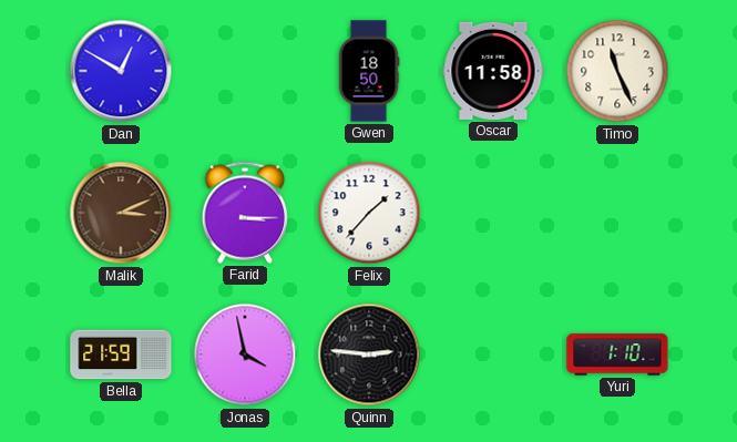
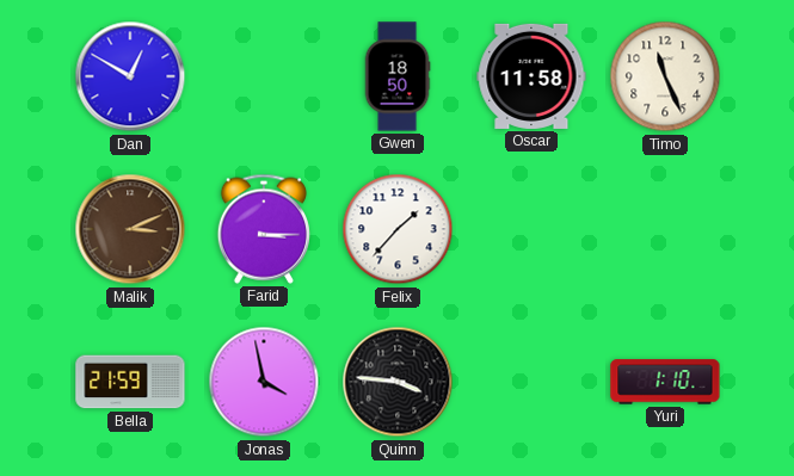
Quinn: 2:46 -> 3:46
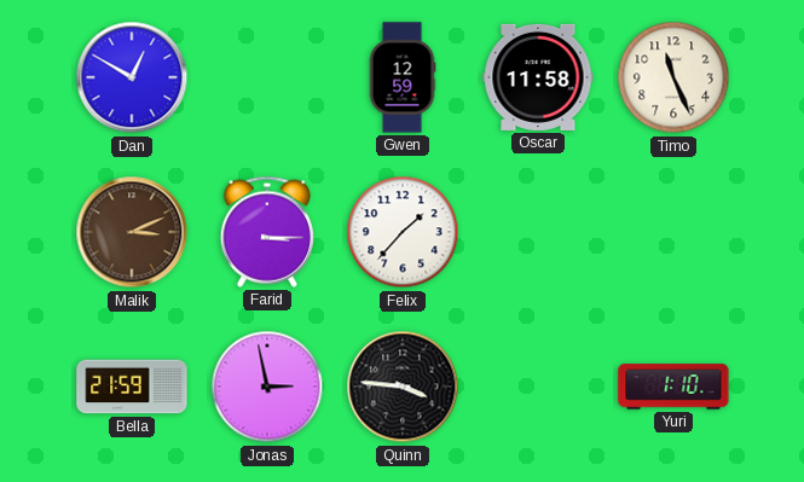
Gwen: 18:50 -> 12:59
Jonas: 3:58 -> 2:58
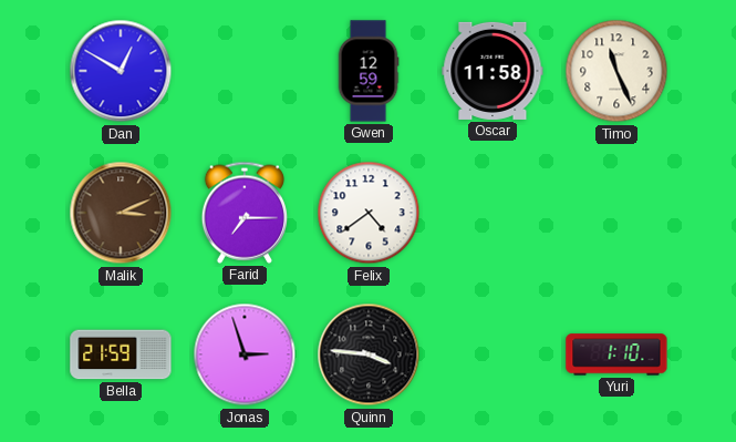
Farid: 3:15 -> 7:15
Felix: 1:37 -> 4:39
Jonas: 2:58 -> 2:57
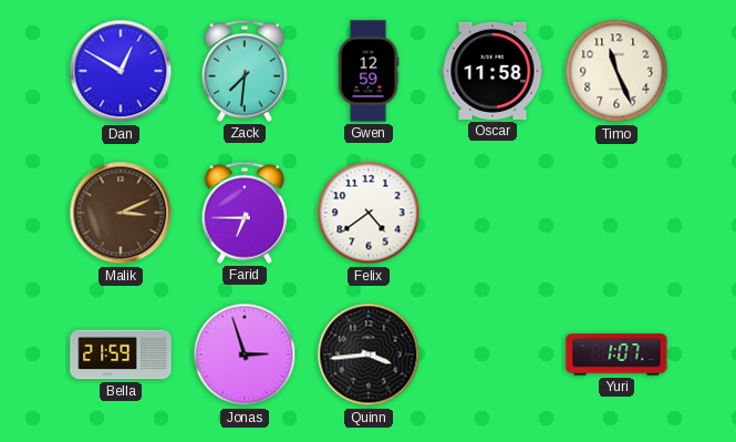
Zack: none -> 7:31
Farid: 7:15 -> 6:45
Quinn: 3:46 -> 3:44
Yuri: 1:10 -> 1:07
